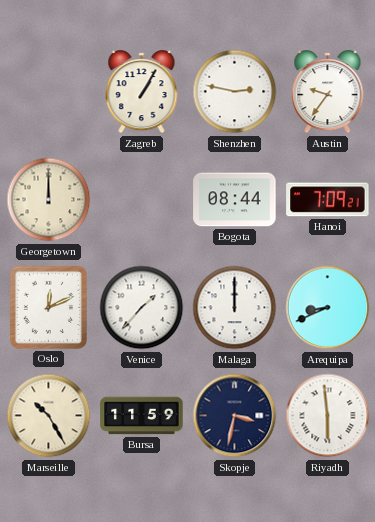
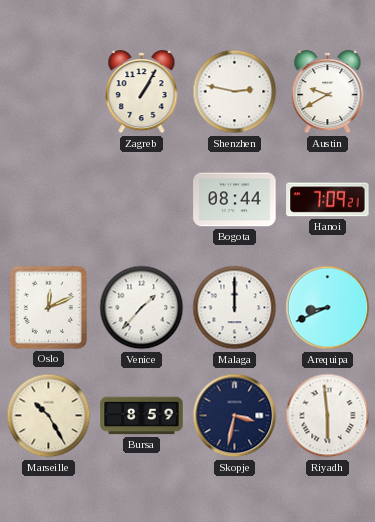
Austin: 9:36 -> 9:40
Georgetown: 12:00 -> none
Bursa: 11:59 -> 8:59
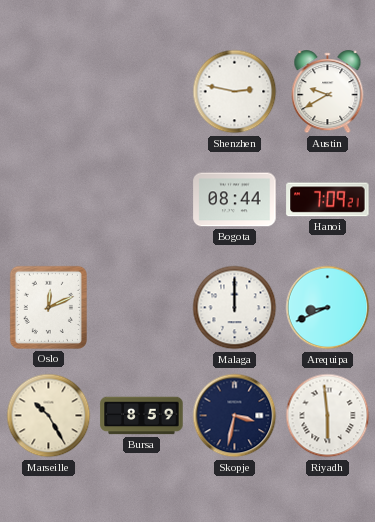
Zagreb: 1:05 -> none
Venice: 1:37 -> none
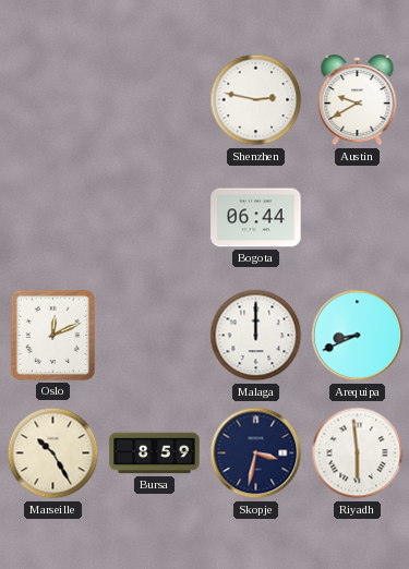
Bogota: 08:44 -> 06:44
Hanoi: 7:09 -> none
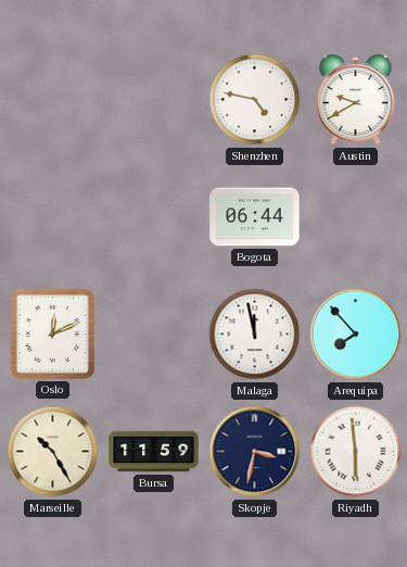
Shenzhen: 2:47 -> 4:47
Malaga: 12:00 -> 11:58
Arequipa: 8:41 -> 7:53
Bursa: 8:59 -> 11:59
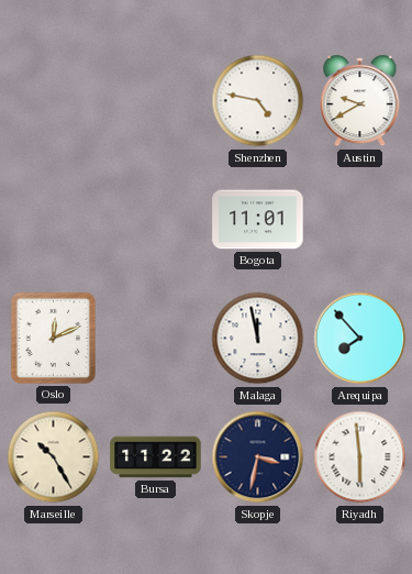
Bogota: 06:44 -> 11:01
Bursa: 11:59 -> 11:22
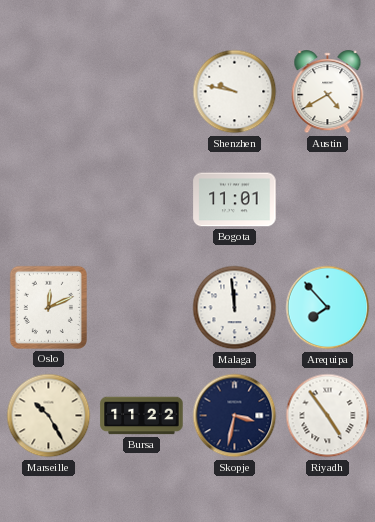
Shenzhen: 4:47 -> 9:47
Austin: 9:40 -> 4:40
Malaga: 11:58 -> 11:59
Riyadh: 5:59 -> 4:54
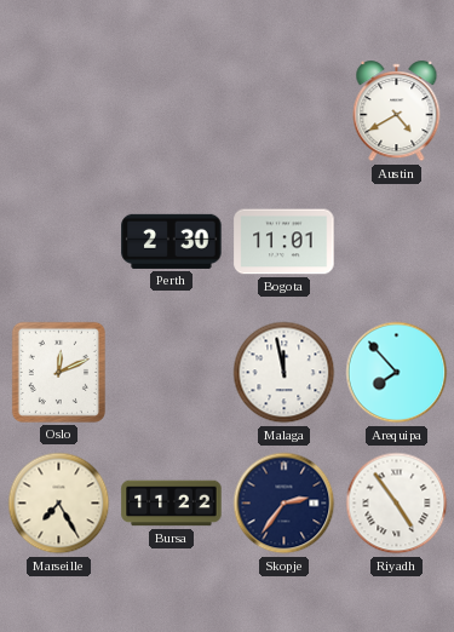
Shenzhen: 9:47 -> none
Perth: none -> 2:30
Malaga: 11:59 -> 11:58
Marseille: 10:25 -> 7:25
Skopje: 3:32 -> 2:36
